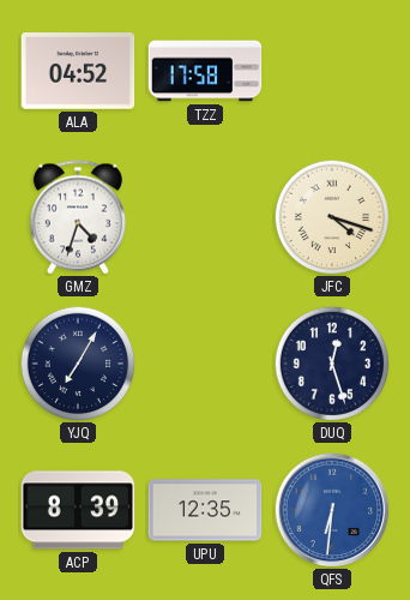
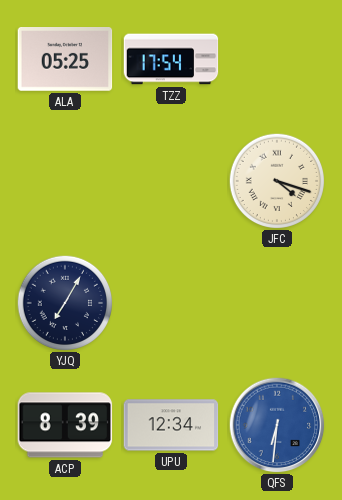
ALA: 04:52 -> 05:25
TZZ: 17:58 -> 17:54
GMZ: 4:33 -> none
DUQ: 12:27 -> none
UPU: 12:35 -> 12:34
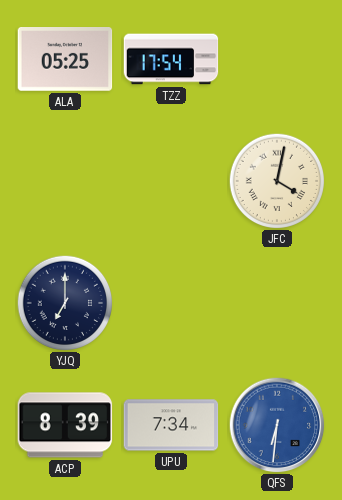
JFC: 4:18 -> 4:02
YJQ: 7:05 -> 7:00
UPU: 12:34 -> 7:34
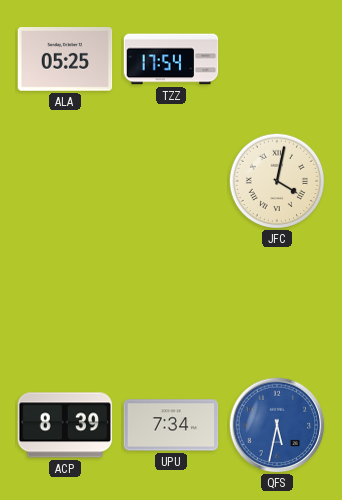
YJQ: 7:00 -> none
QFS: 6:31 -> 5:32
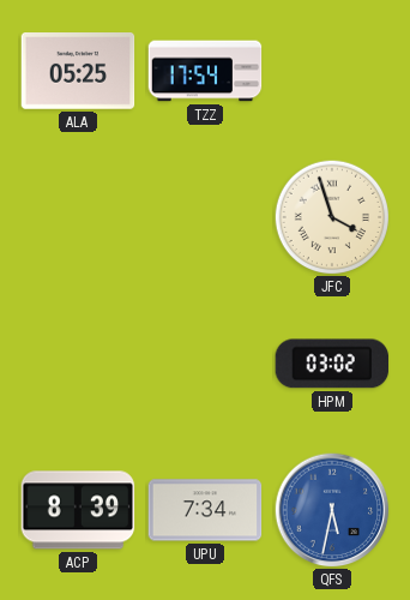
JFC: 4:02 -> 3:57
HPM: none -> 03:02
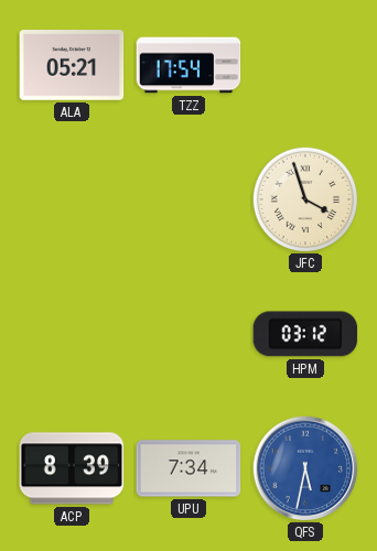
ALA: 05:25 -> 05:21
HPM: 03:02 -> 03:12
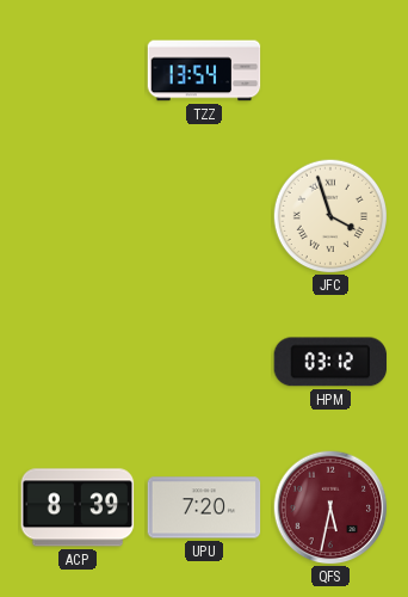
ALA: 05:21 -> none
TZZ: 17:54 -> 13:54
UPU: 7:34 -> 7:20
QFS dial: blue -> burgundy
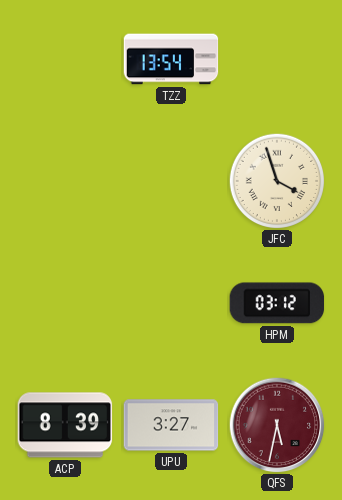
UPU: 7:20 -> 3:27
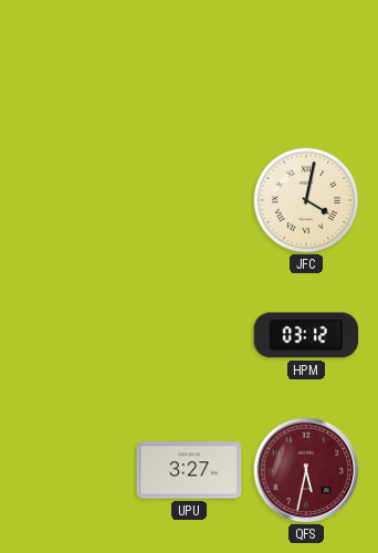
TZZ: 13:54 -> none
JFC: 3:57 -> 4:02
ACP: 8:39 -> none
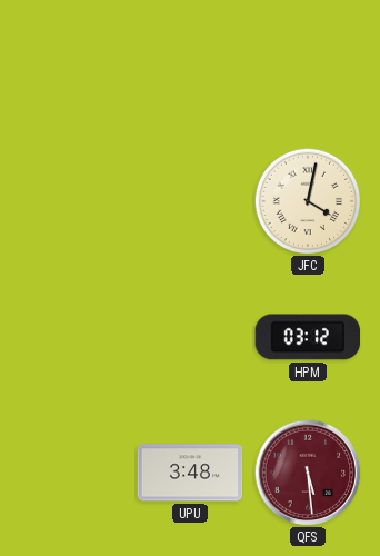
UPU: 3:27 -> 3:48
QFS: 5:32 -> 5:29
